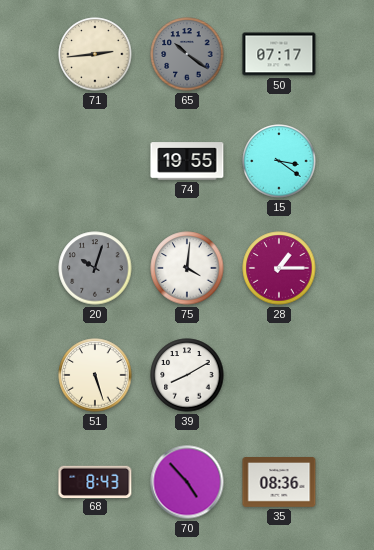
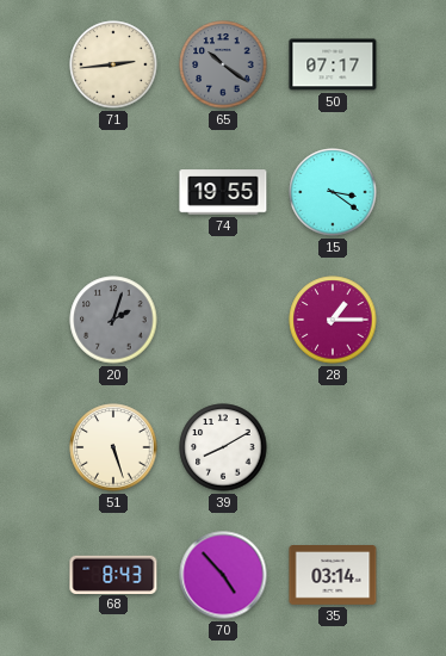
20: 10:03 -> 2:03
75: 4:01 -> none
35: 08:36 -> 03:14
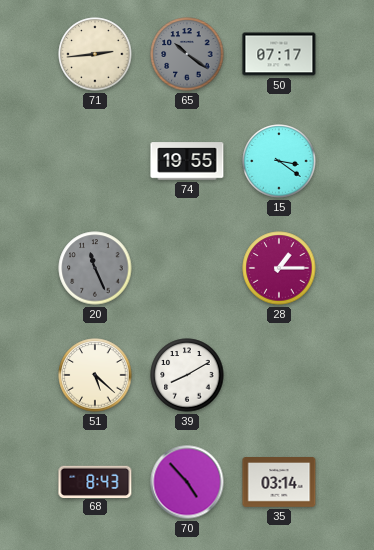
20: 2:03 -> 11:26
51: 5:27 -> 5:22
